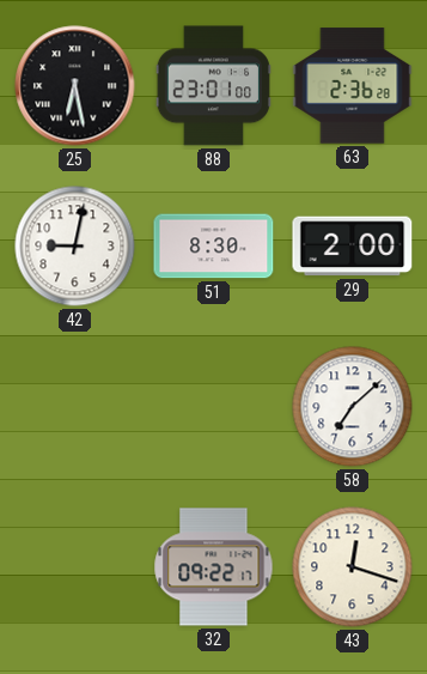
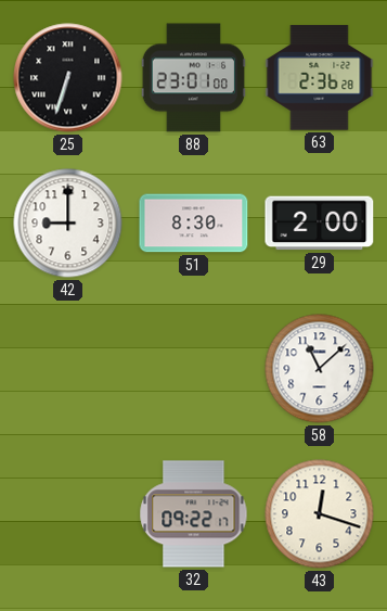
25: 6:28 -> 6:33
42: 9:02 -> 9:00
58: 7:08 -> 11:08
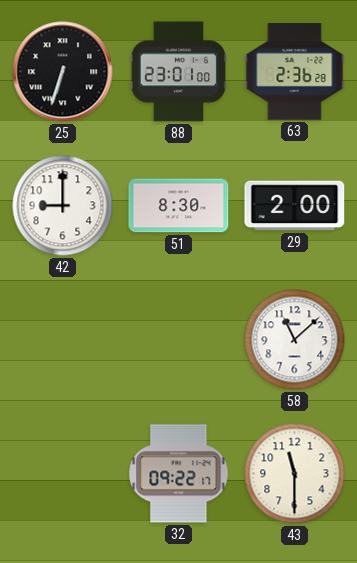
43: 12:18 -> 11:30
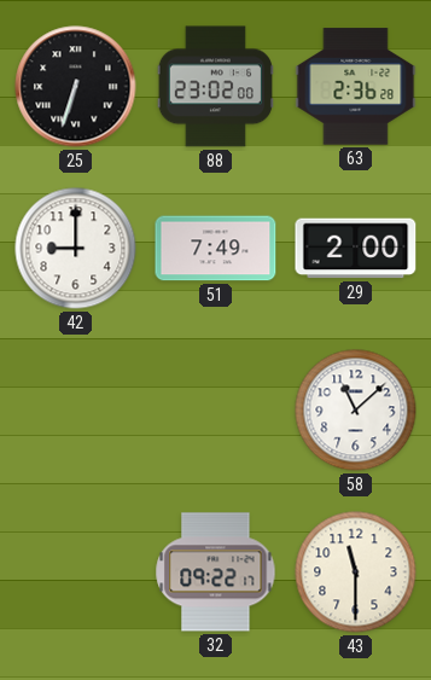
88: 23:01 -> 23:02
51: 8:30 -> 7:49
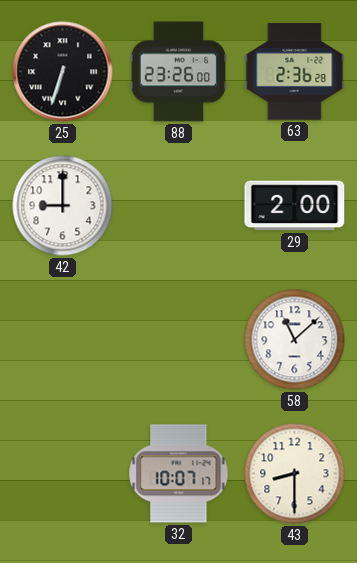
88: 23:02 -> 23:26
51: 7:49 -> none
32: 09:22 -> 10:07
43: 11:30 -> 8:30
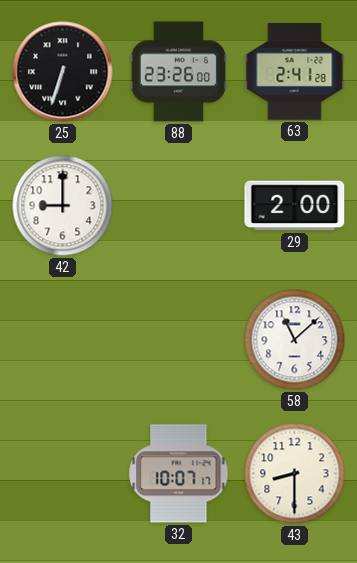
63: 2:36 -> 2:41
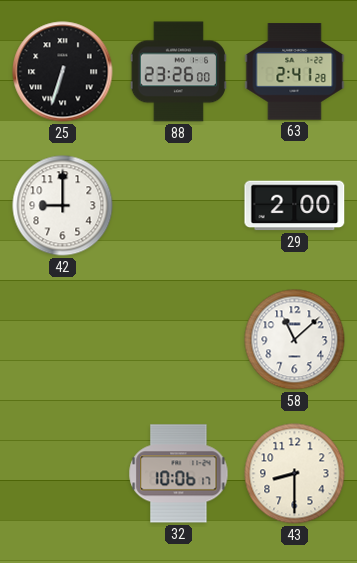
32: 10:07 -> 10:06
